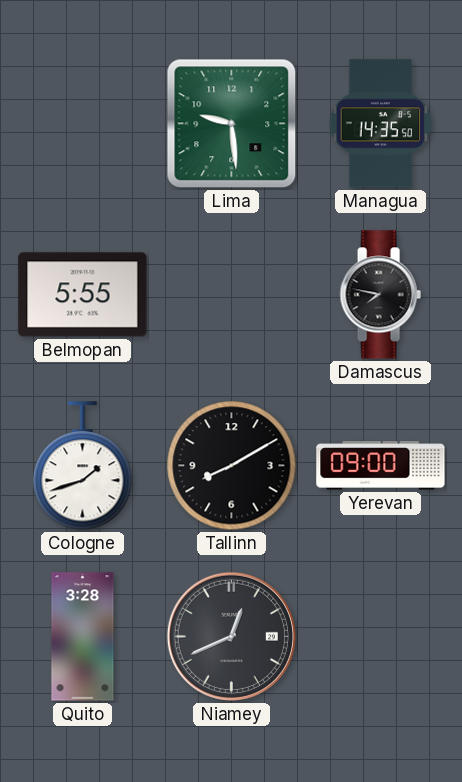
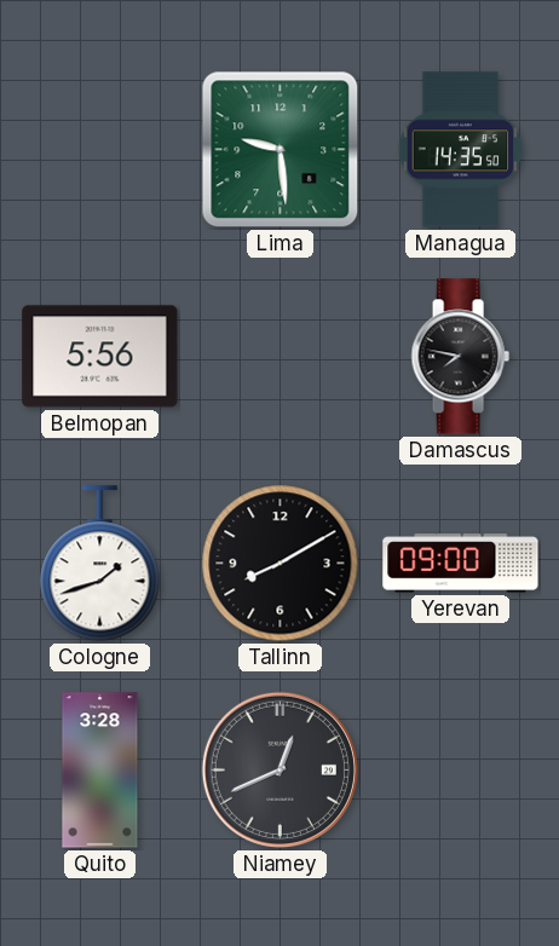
Belmopan: 5:55 -> 5:56
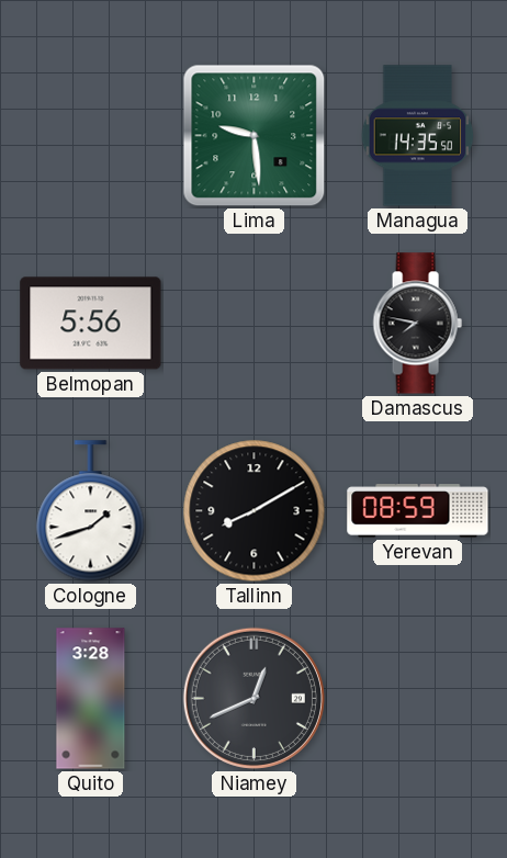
Yerevan: 09:00 -> 08:59
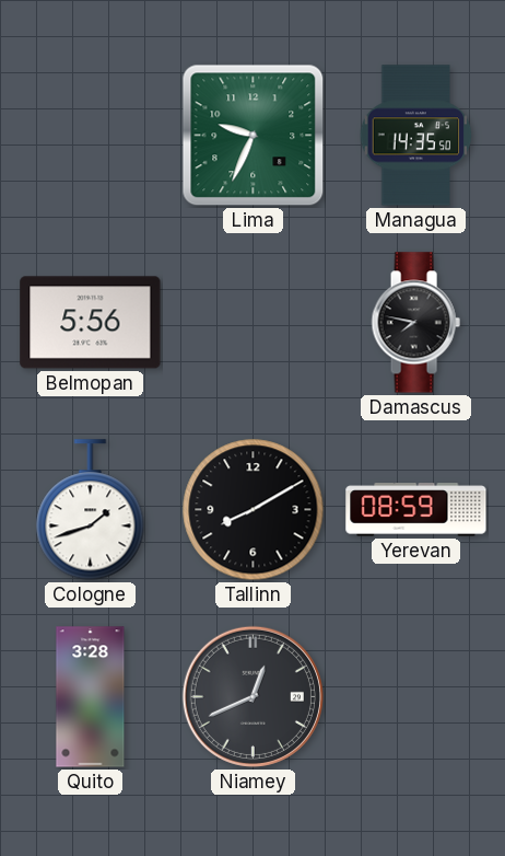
Lima: 9:29 -> 9:34
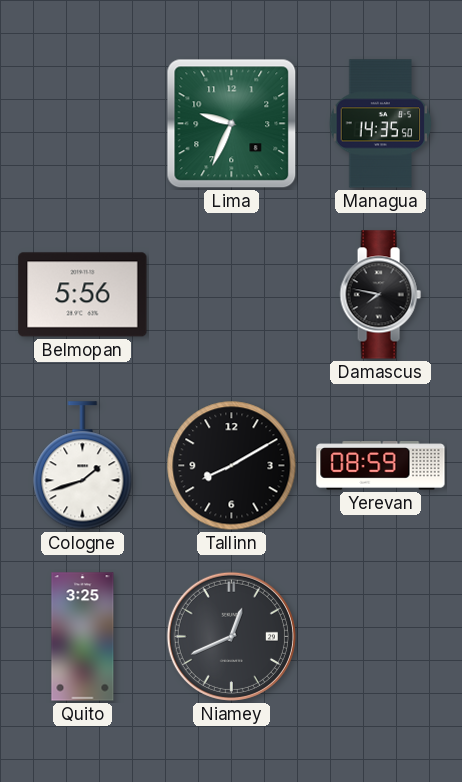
Quito: 3:28 -> 3:25
